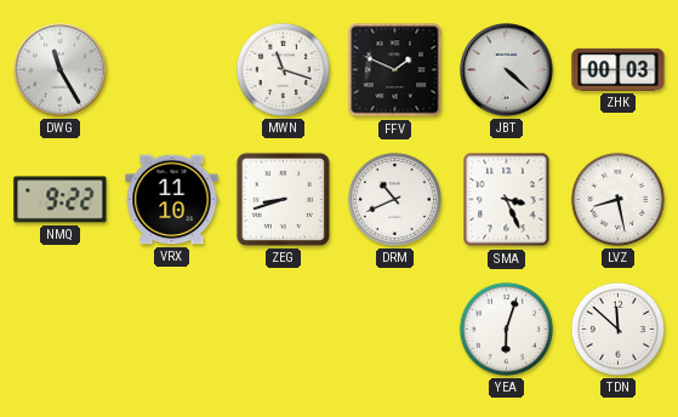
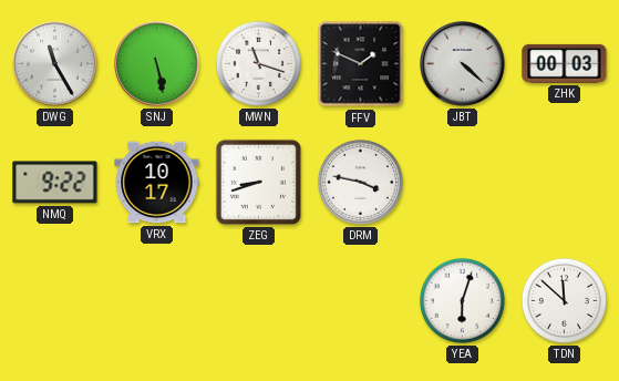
SNJ: none -> 5:28
VRX: 11:10 -> 10:17
DRM: 10:41 -> 3:47
SMA: 3:26 -> none
LVZ: 8:28 -> none
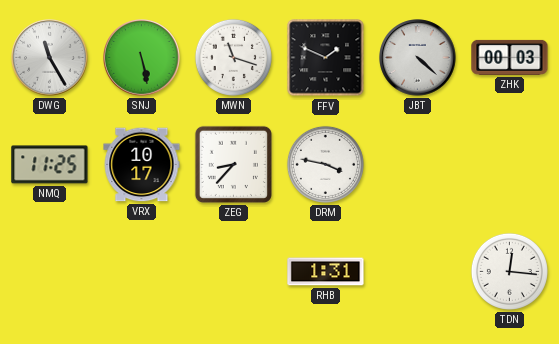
NMQ: 9:22 -> 11:25
ZEG: 8:42 -> 8:37
RHB: none -> 1:31
YEA: 6:03 -> none
TDN: 11:52 -> 12:16
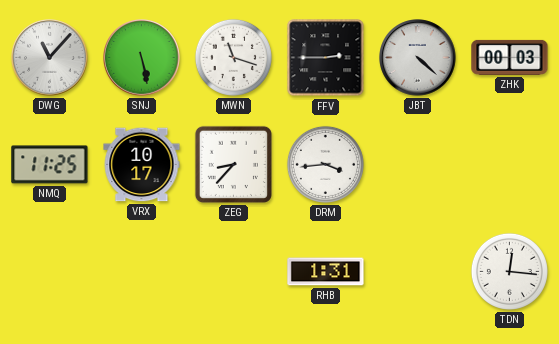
DWG: 11:25 -> 11:07
FFV: 1:49 -> 2:45
DRM: 3:47 -> 3:44
